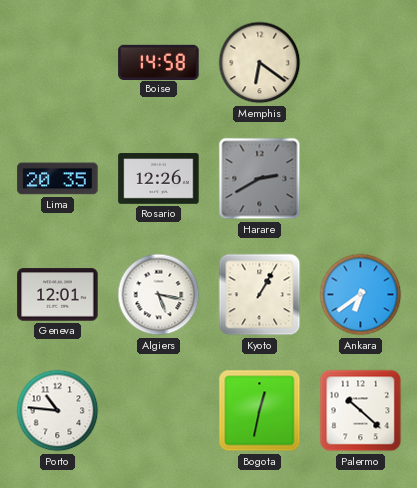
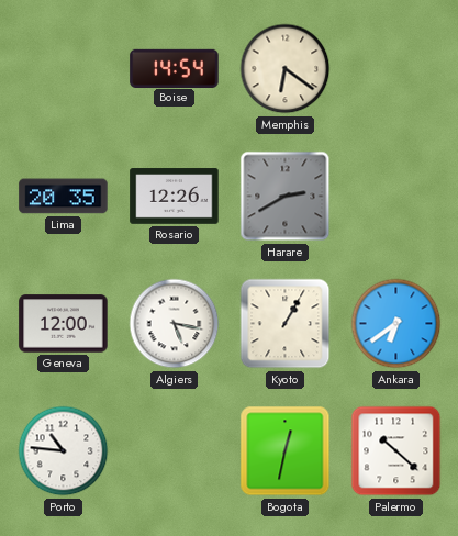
Boise: 14:58 -> 14:54
Geneva: 12:01 -> 12:00
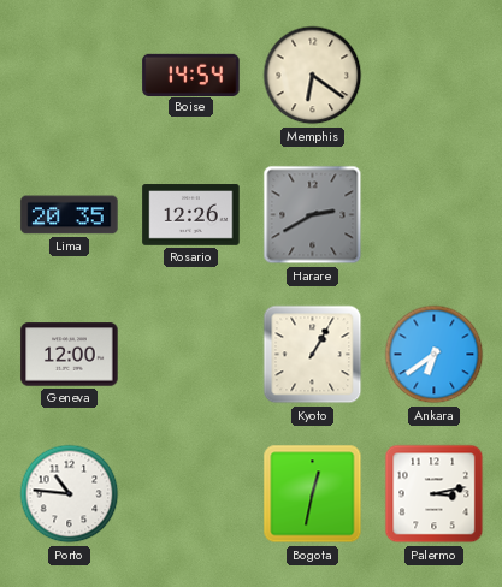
Algiers: 5:17 -> none
Palermo: 10:22 -> 3:13
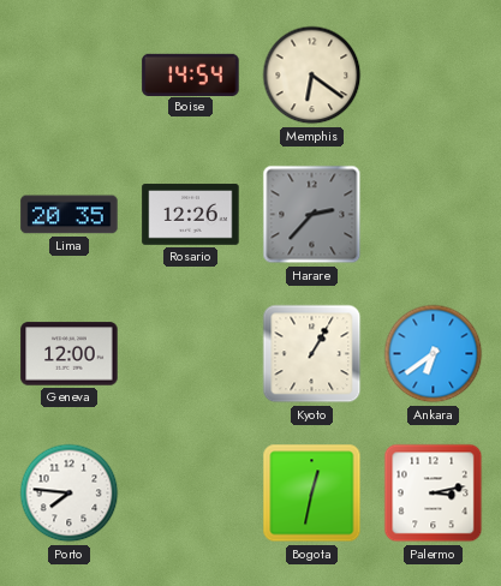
Harare: 2:40 -> 2:37
Porto: 10:46 -> 7:46
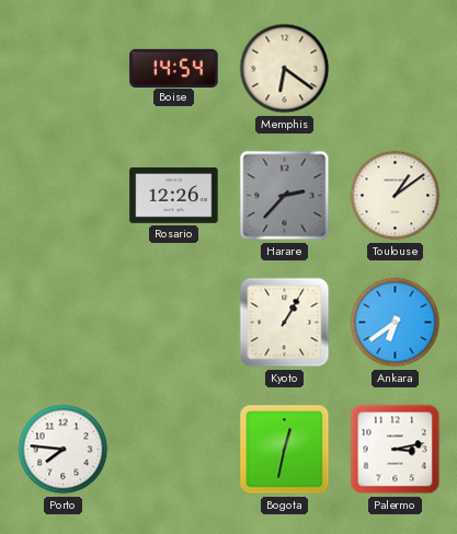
Lima: 20:35 -> none
Toulouse: none -> 1:09
Geneva: 12:00 -> none
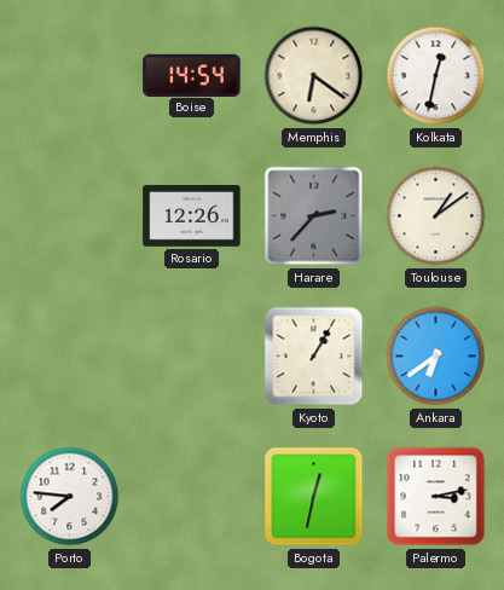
Kolkata: none -> 12:32
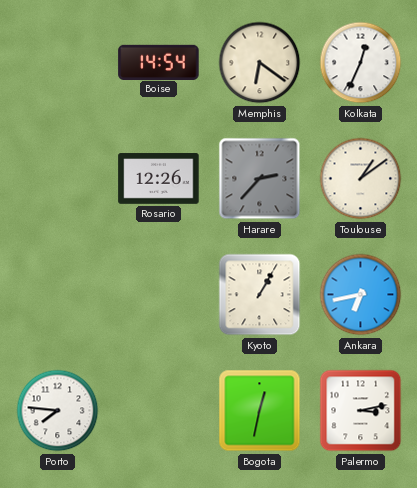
Kolkata: 12:32 -> 12:34
Ankara: 6:39 -> 6:43
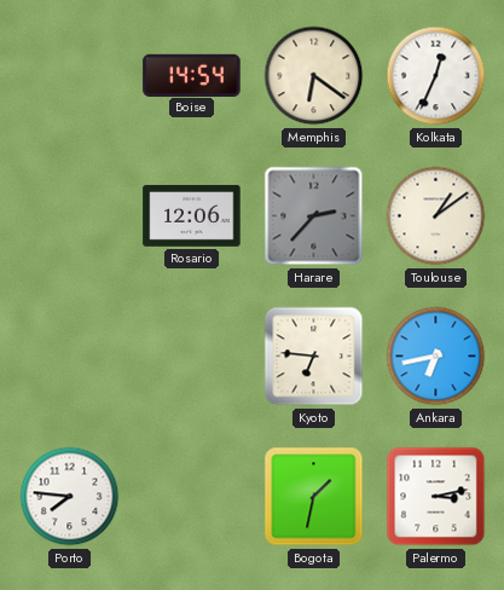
Rosario: 12:26 -> 12:06
Kyoto: 1:05 -> 6:46
Bogota: 12:32 -> 1:32
